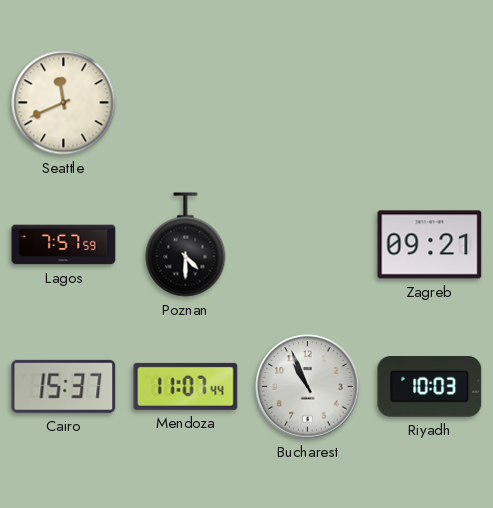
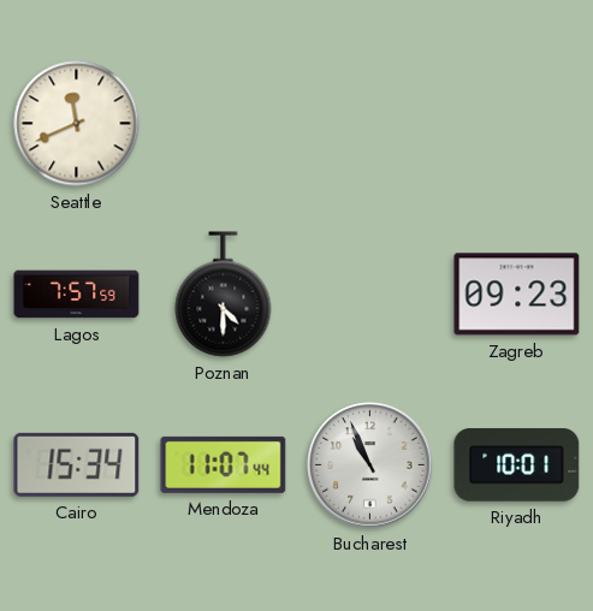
Zagreb: 09:21 -> 09:23
Cairo: 15:37 -> 15:34
Riyadh: 10:03 -> 10:01
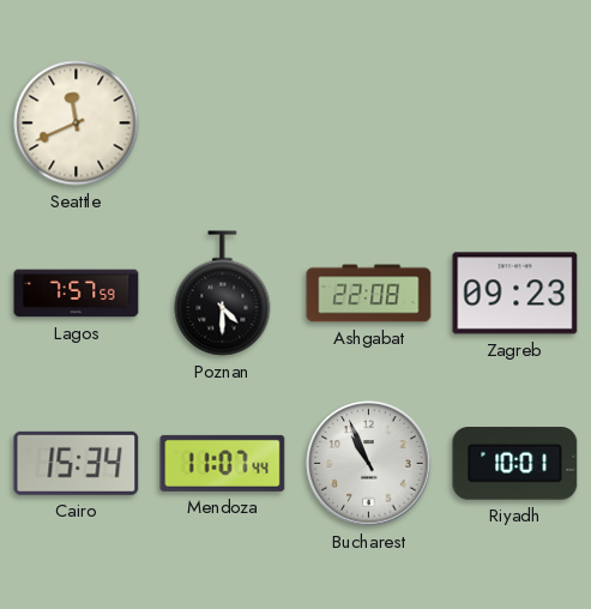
Ashgabat: none -> 22:08
